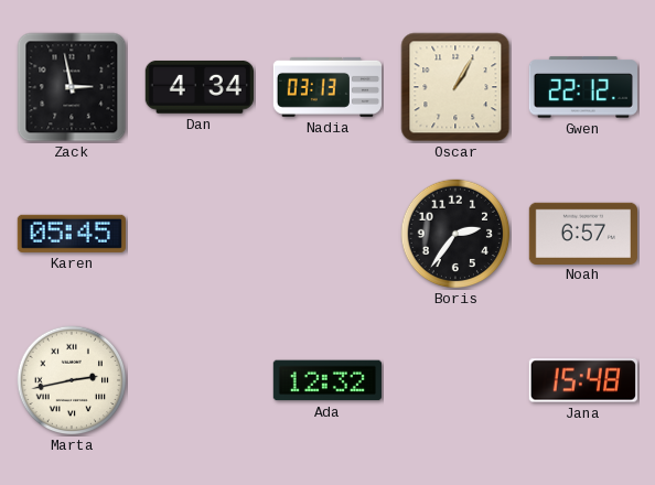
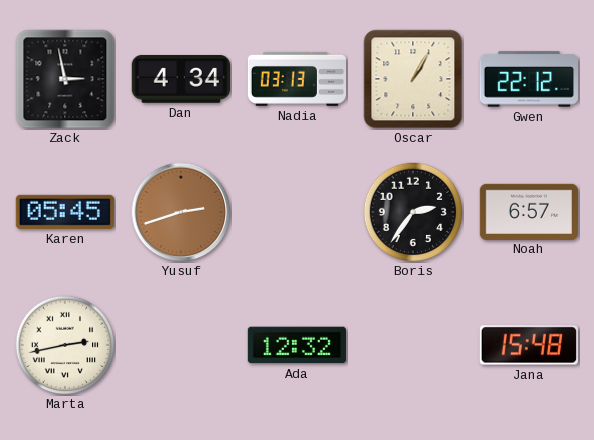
Yusuf: none -> 2:42
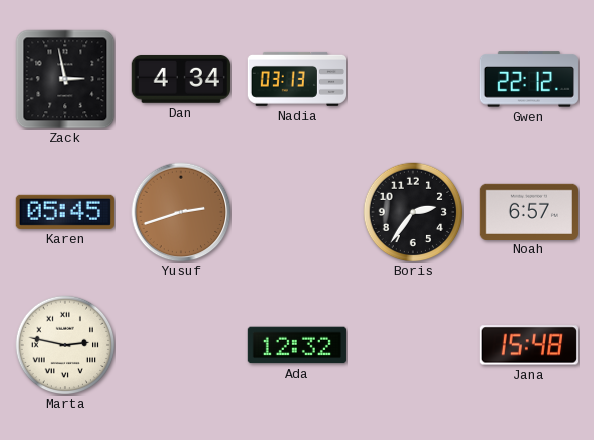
Oscar: 1:05 -> none
Marta: 2:43 -> 2:47
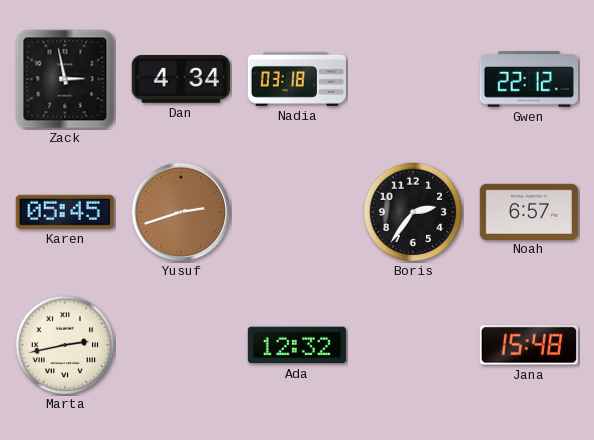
Nadia: 03:13 -> 03:18
Marta: 2:47 -> 2:43
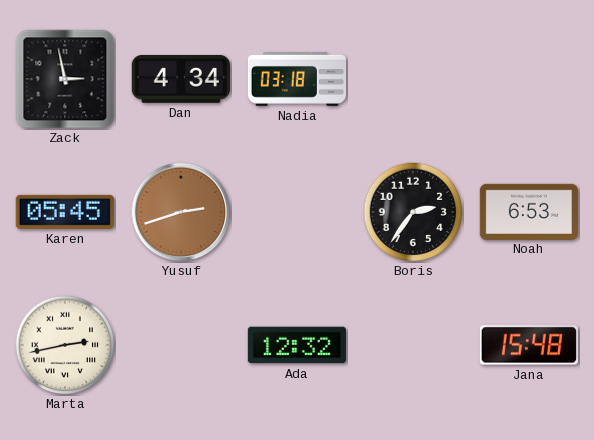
Gwen: 22:12 -> none
Noah: 6:57 -> 6:53
